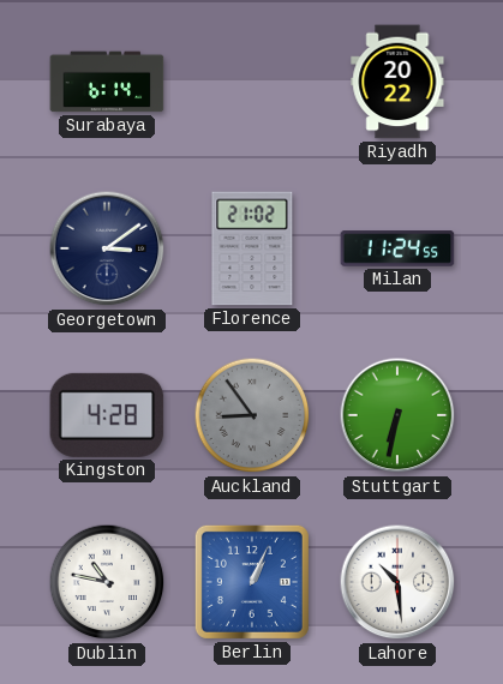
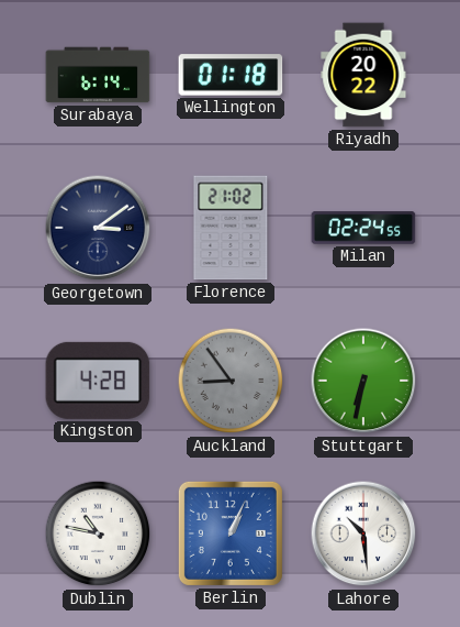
Wellington: none -> 01:18
Milan: 11:24 -> 02:24
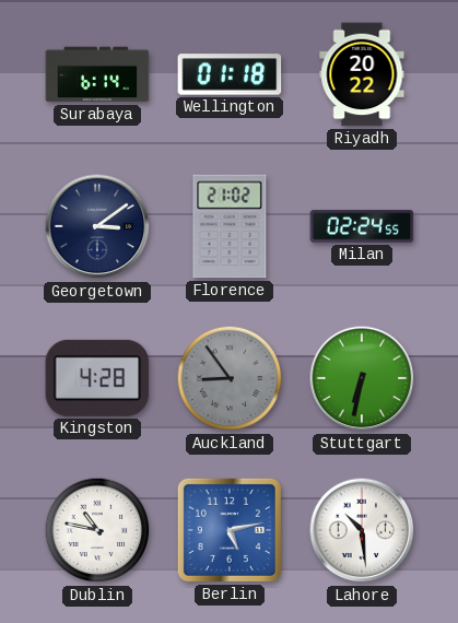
Berlin: 1:04 -> 5:13
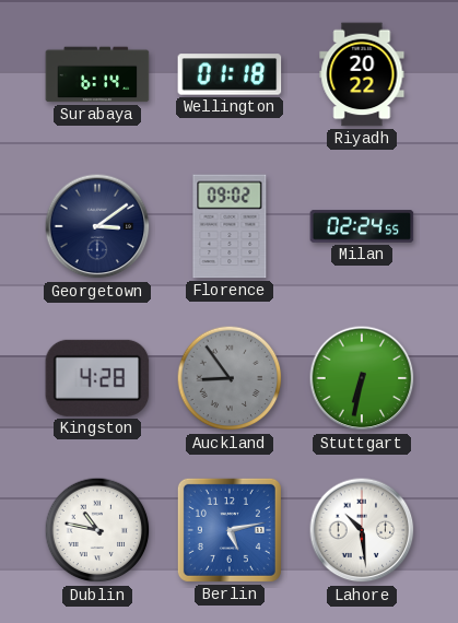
Florence: 21:02 -> 09:02
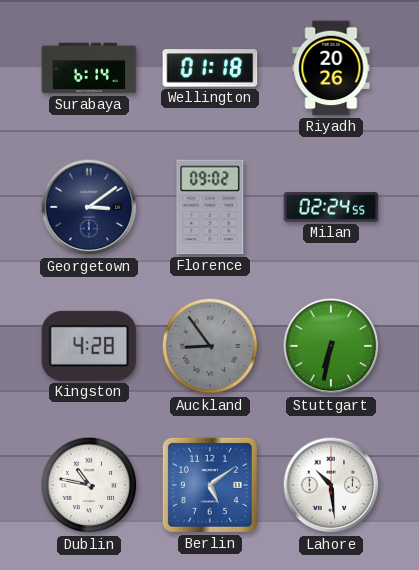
Riyadh: 20:22 -> 20:26
Berlin: 5:13 -> 5:09
